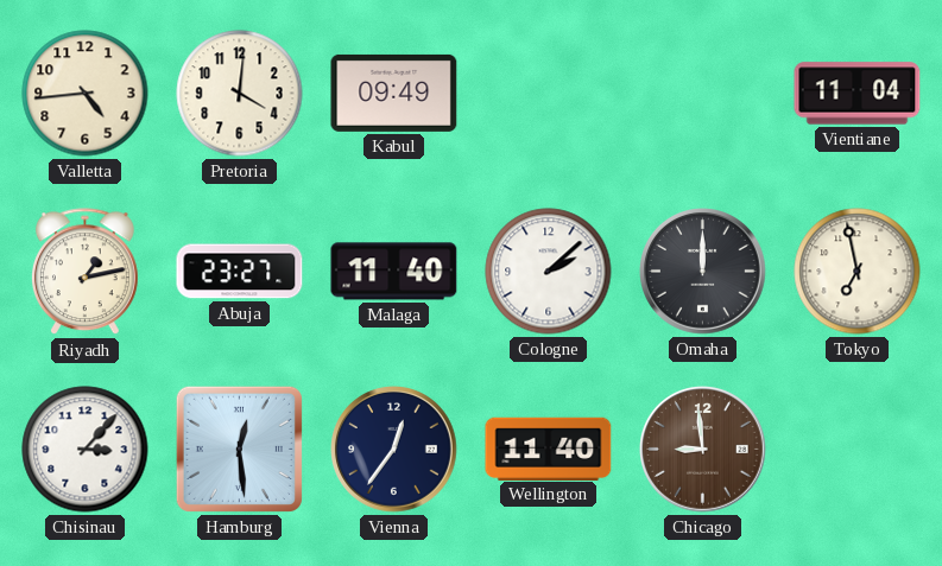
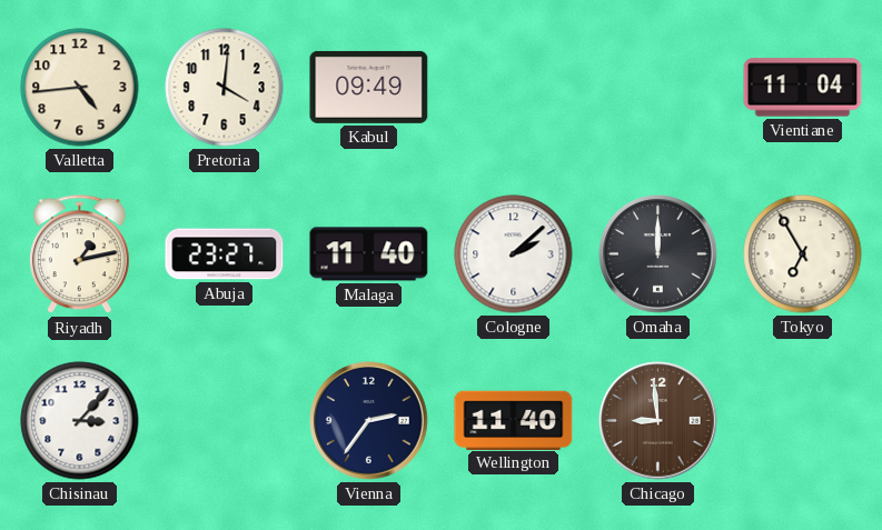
Tokyo: 6:58 -> 6:55
Hamburg: 12:29 -> none
Vienna: 12:36 -> 2:36
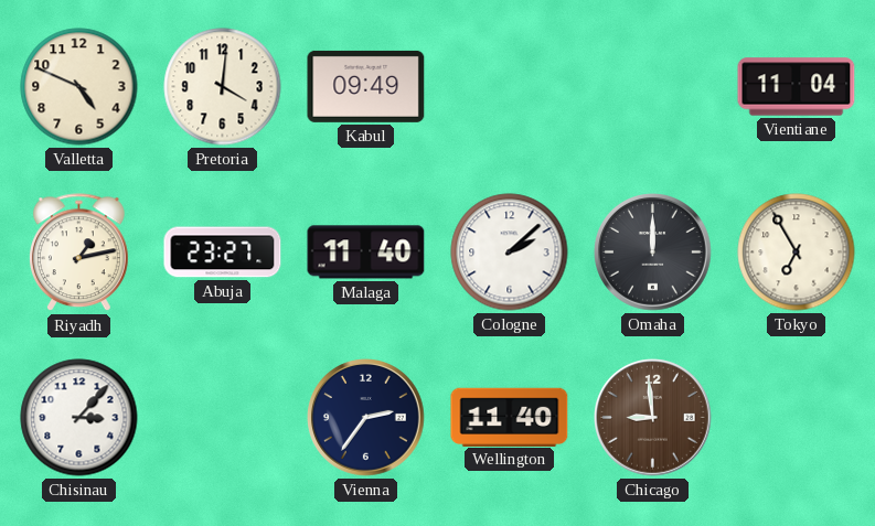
Valletta: 4:44 -> 4:49
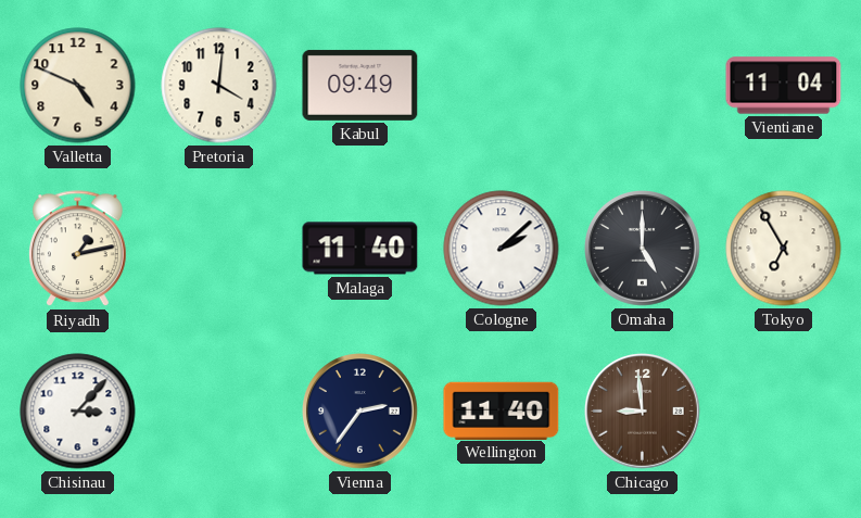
Abuja: 23:27 -> none
Omaha: 12:00 -> 5:00
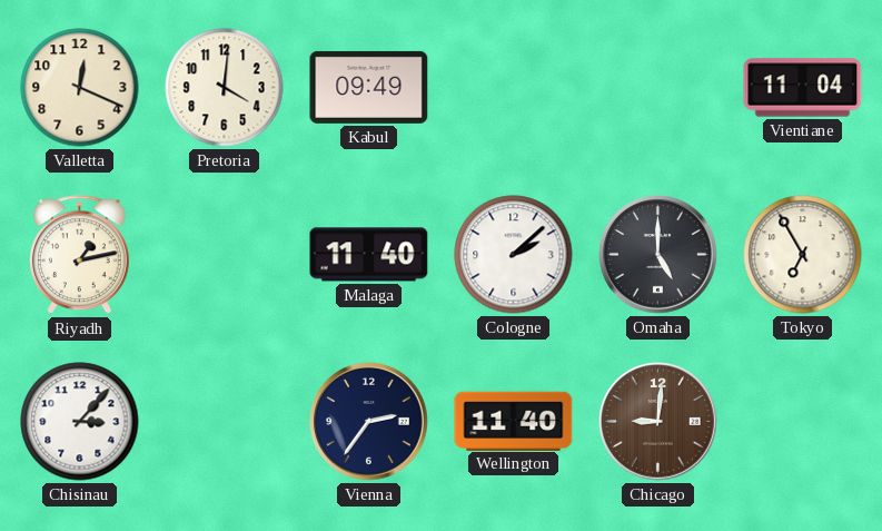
Valletta: 4:49 -> 12:19
Chicago: 8:59 -> 9:01
